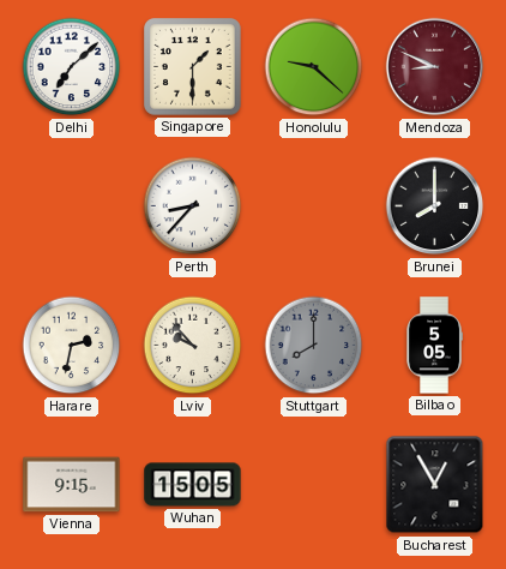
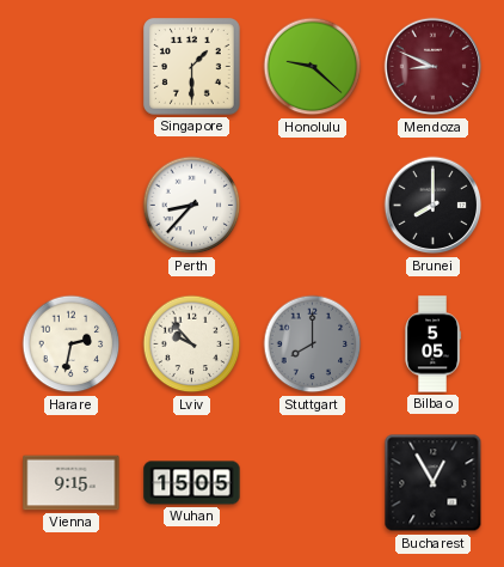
Delhi: 7:08 -> none
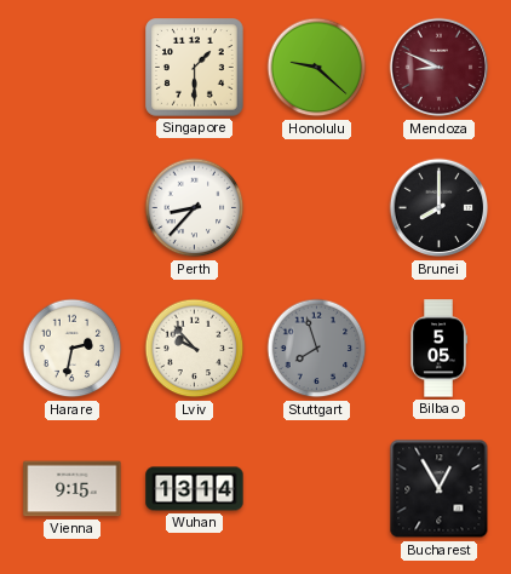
Stuttgart: 8:00 -> 7:57
Wuhan: 15:05 -> 13:14
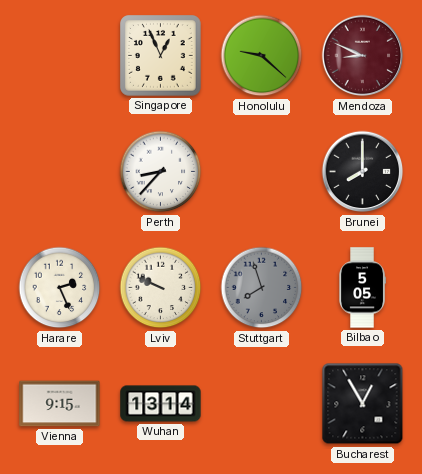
Singapore: 1:30 -> 12:56
Harare: 2:32 -> 2:26
Lviv: 9:53 -> 9:49
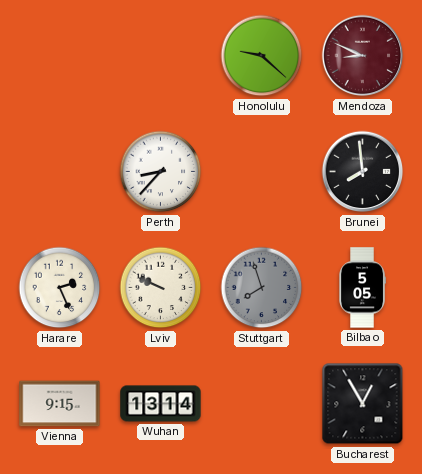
Singapore: 12:56 -> none
Brunei: 8:00 -> 7:59
